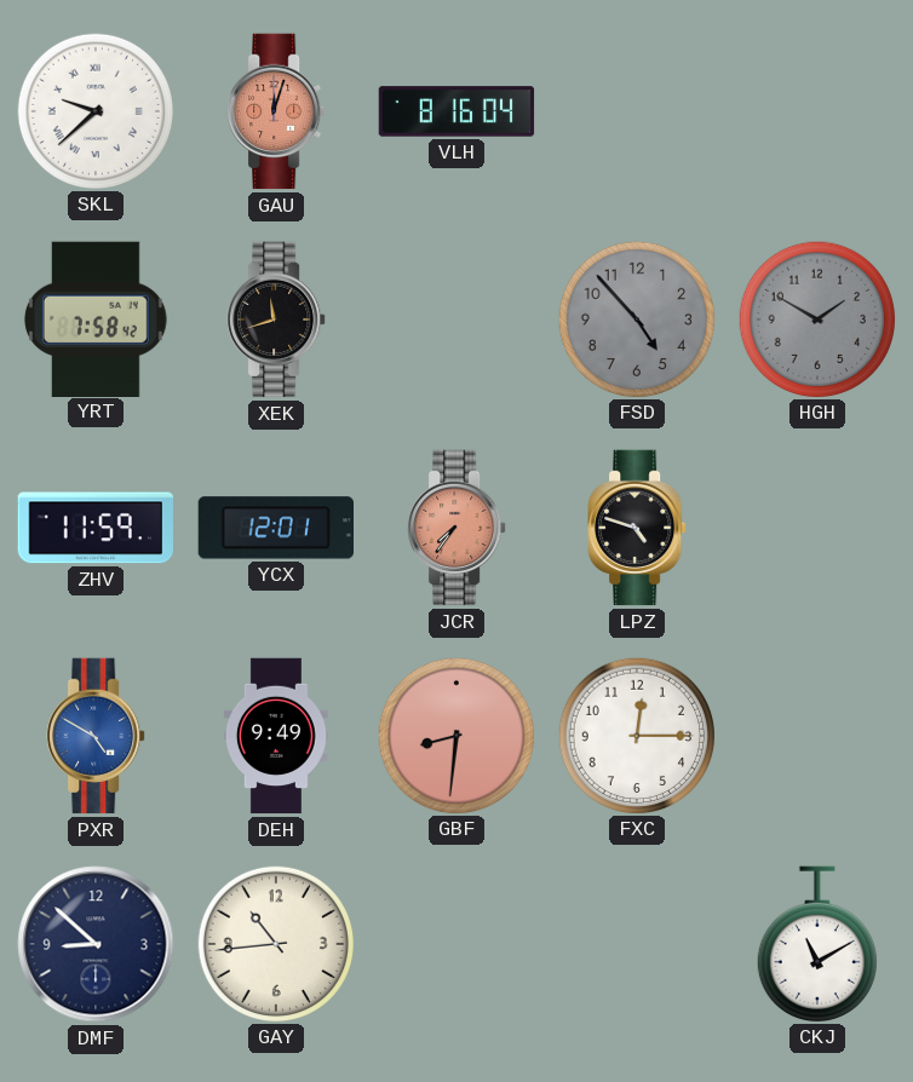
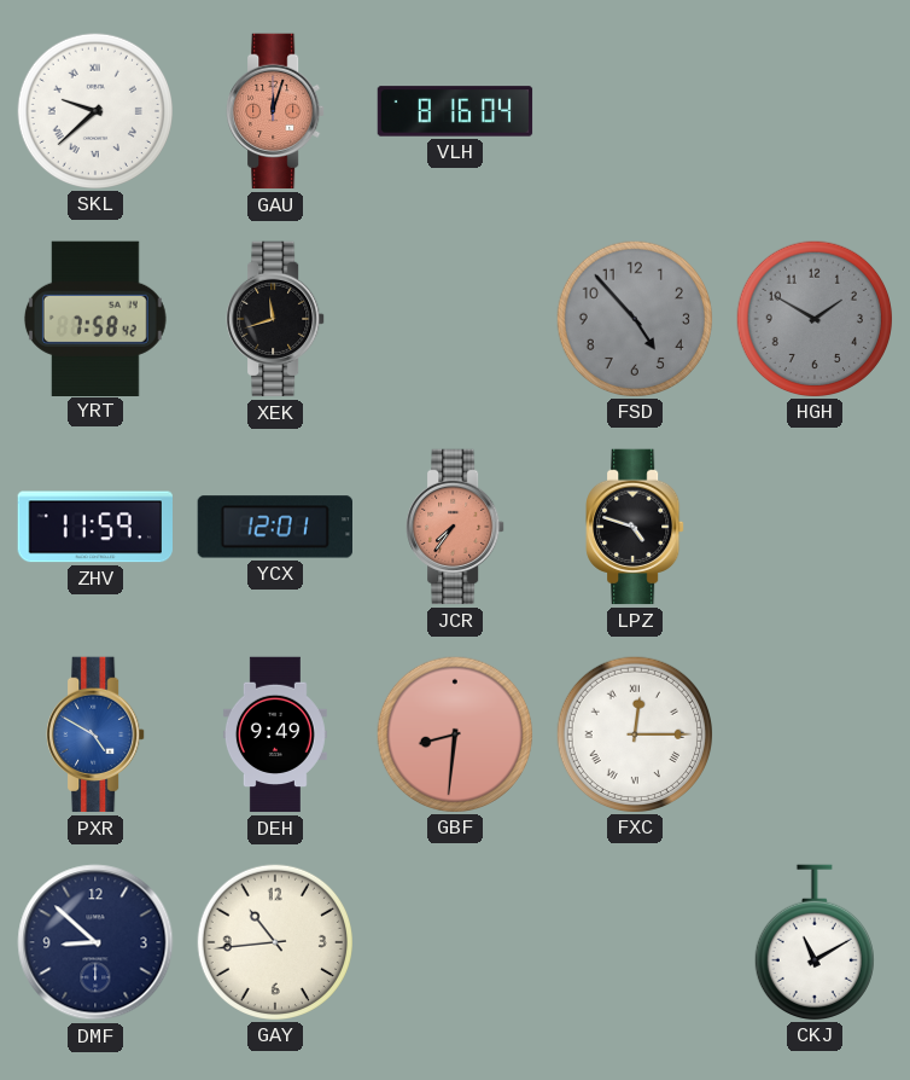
FXC numerals: Arabic -> Roman
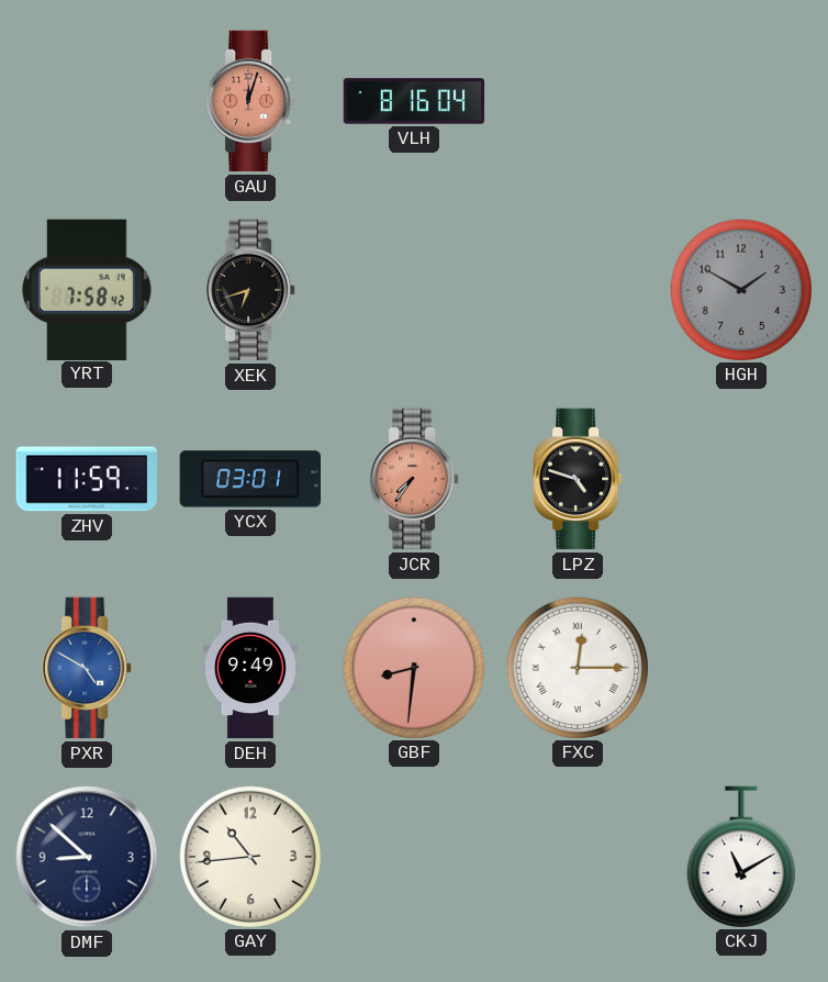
SKL: 9:38 -> none
XEK: 11:42 -> 6:42
FSD: 4:53 -> none
YCX: 12:01 -> 03:01
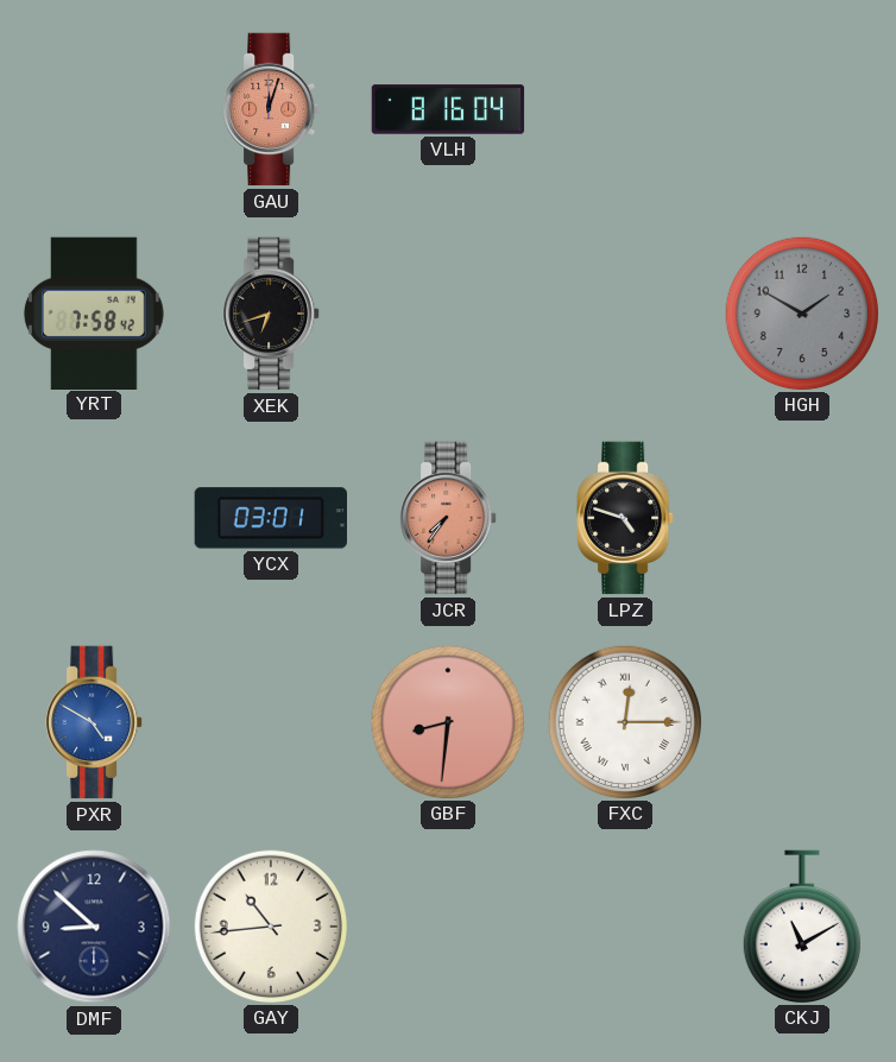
ZHV: 11:59 -> none
DEH: 9:49 -> none
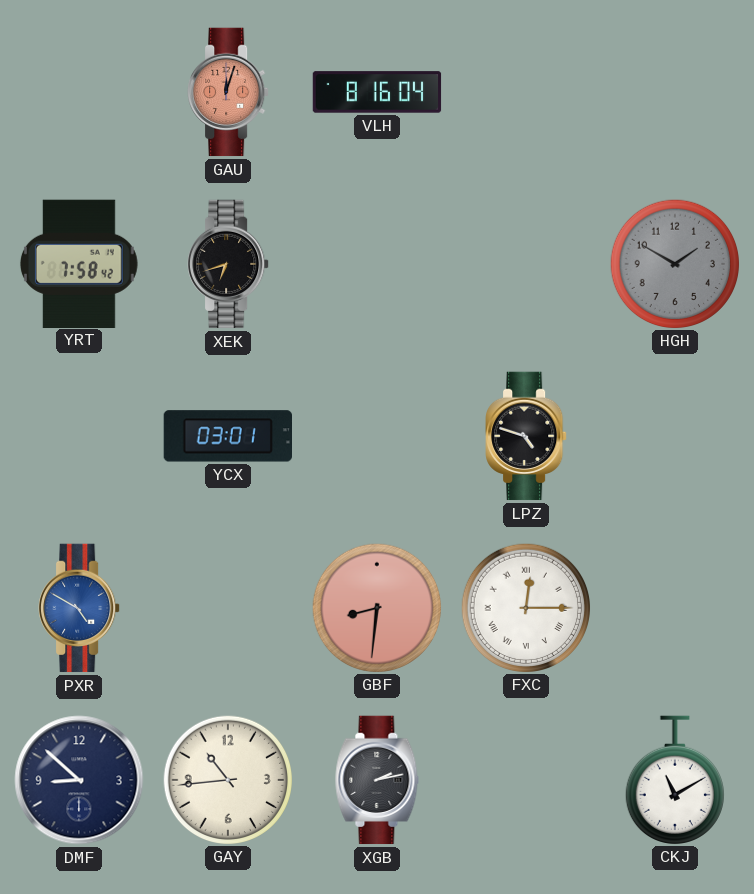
JCR: 7:36 -> none
XGB: none -> 2:13
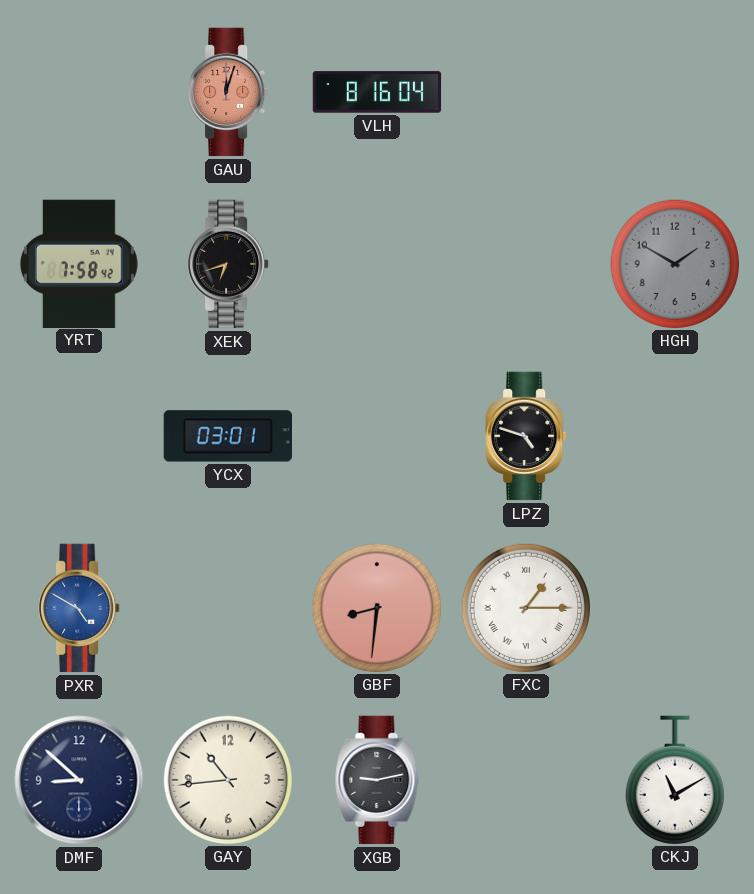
FXC: 12:15 -> 1:15
XGB: 2:13 -> 9:13
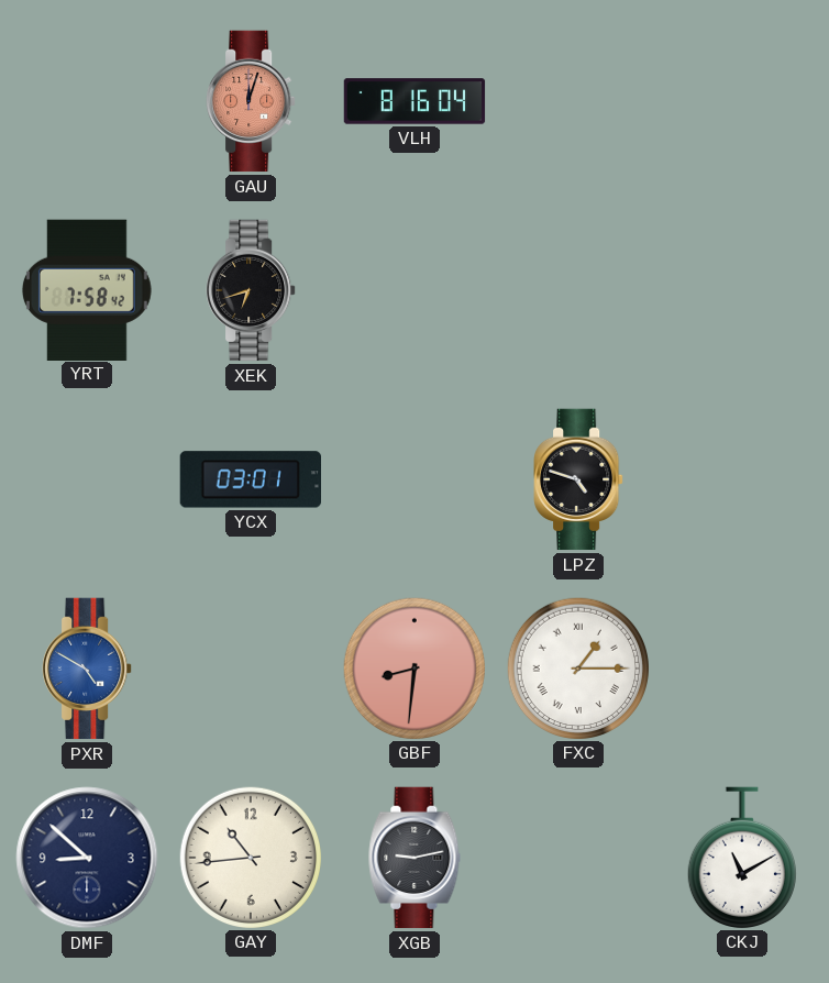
HGH: 1:50 -> none
